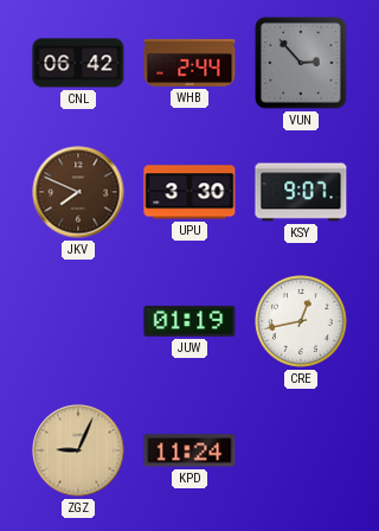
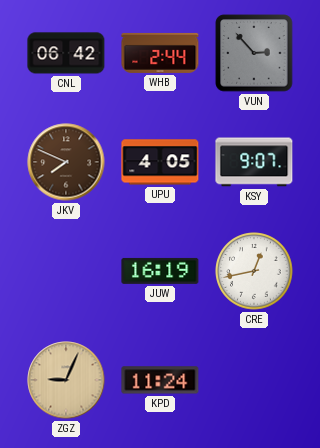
UPU: 3:30 -> 4:05
JUW: 01:19 -> 16:19
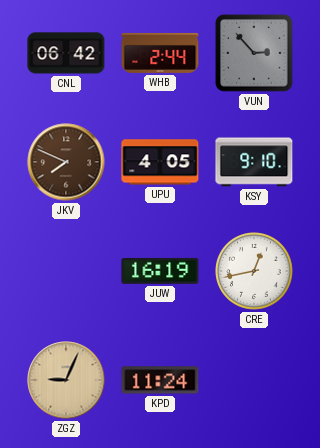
KSY: 9:07 -> 9:10
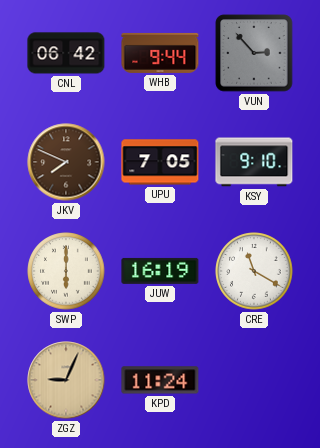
WHB: 2:44 -> 9:44
UPU: 4:05 -> 7:05
SWP: none -> 6:00
CRE: 12:43 -> 11:20
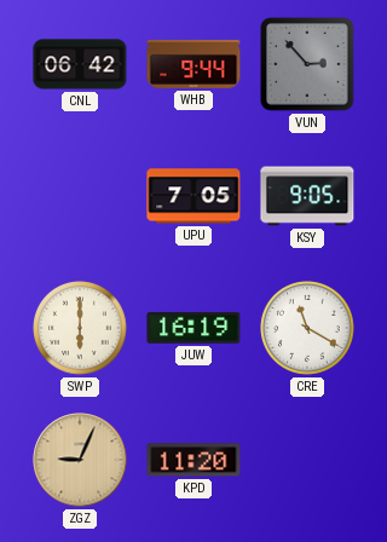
JKV: 7:49 -> none
KSY: 9:10 -> 9:05
KPD: 11:24 -> 11:20
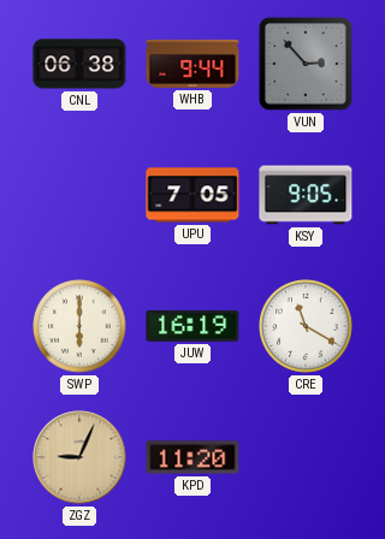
CNL: 06:42 -> 06:38
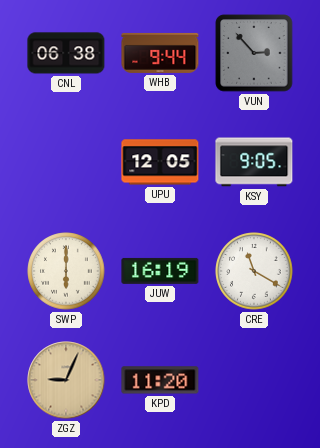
UPU: 7:05 -> 12:05
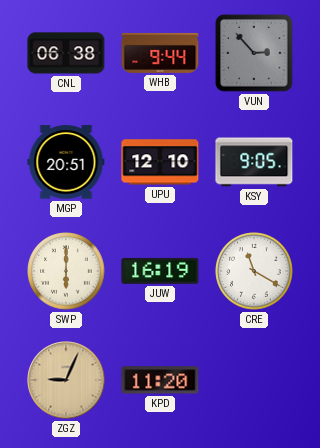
MGP: none -> 20:51
UPU: 12:05 -> 12:10
